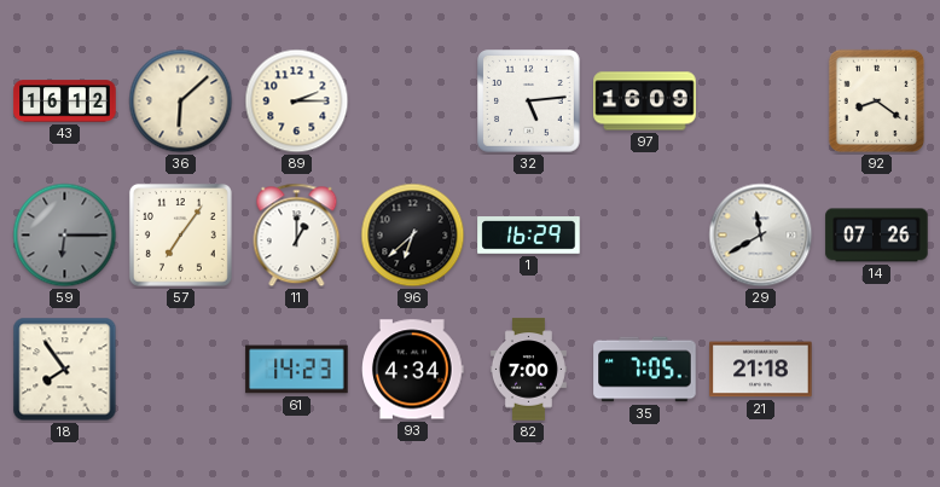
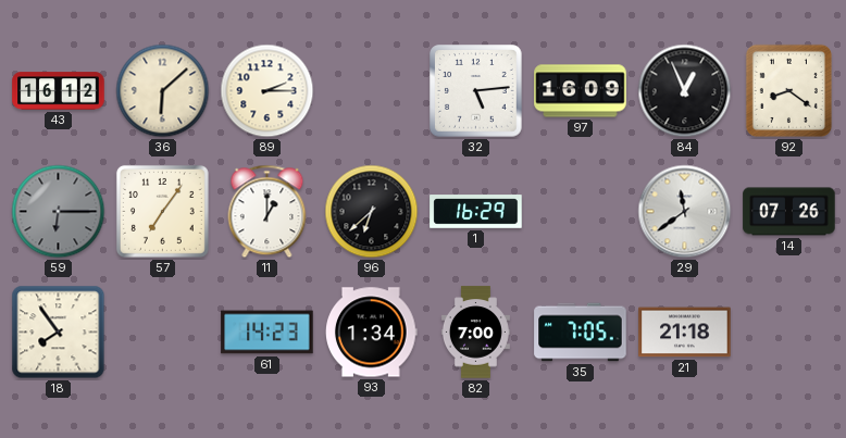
84: none -> 12:56
29: 11:40 -> 11:39
93: 4:34 -> 1:34
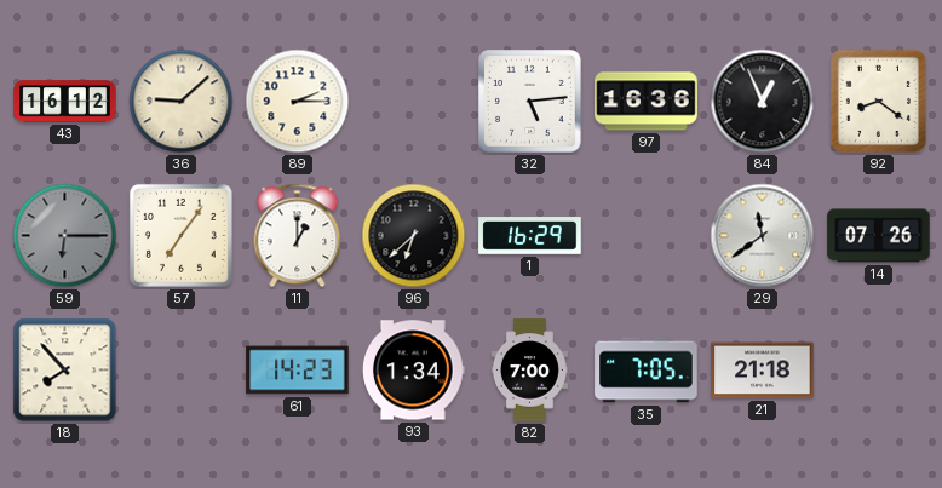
36: 6:08 -> 9:08
97: 16:09 -> 16:36
18: 7:54 -> 7:53
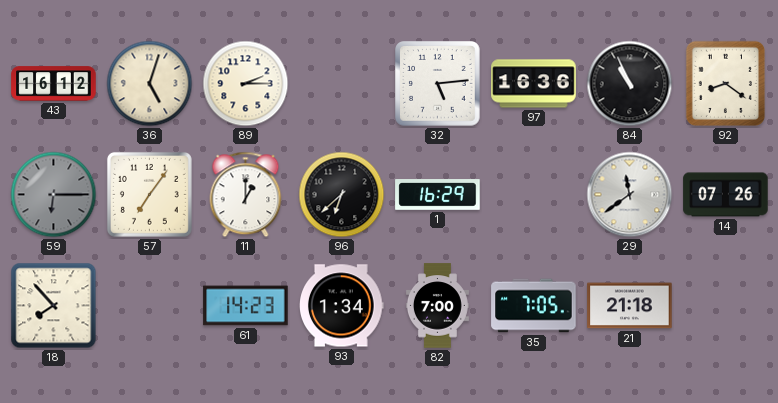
36: 9:08 -> 5:03
84: 12:56 -> 10:56
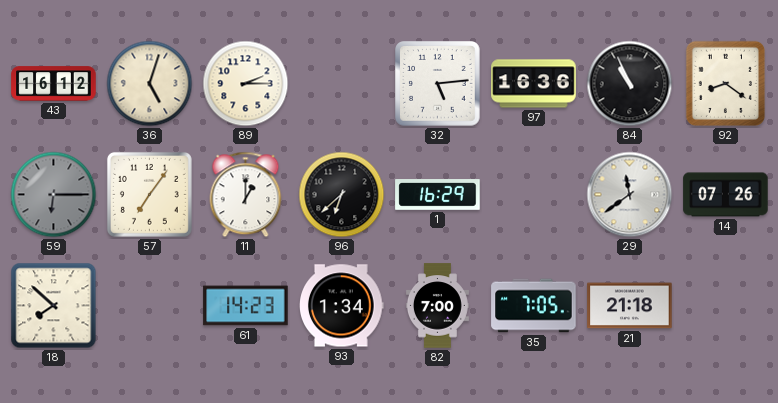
18: 7:53 -> 7:52
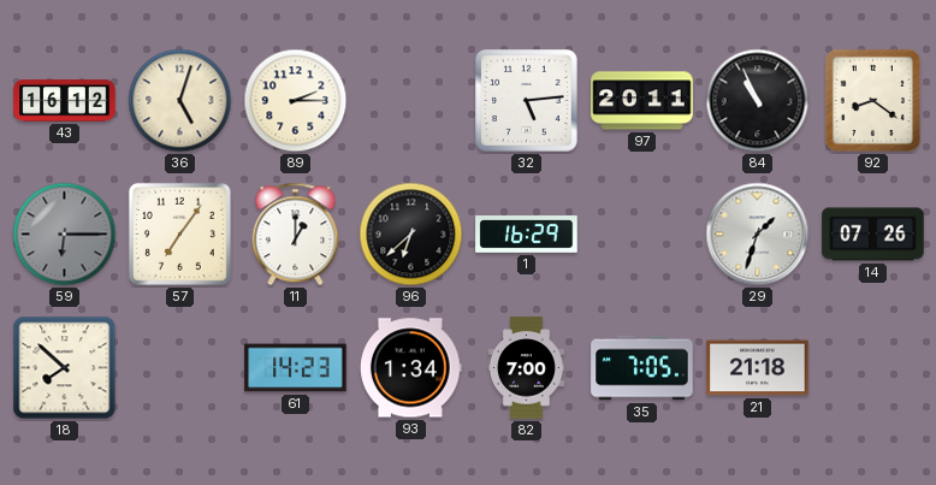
97: 16:36 -> 20:11
29: 11:39 -> 1:33
